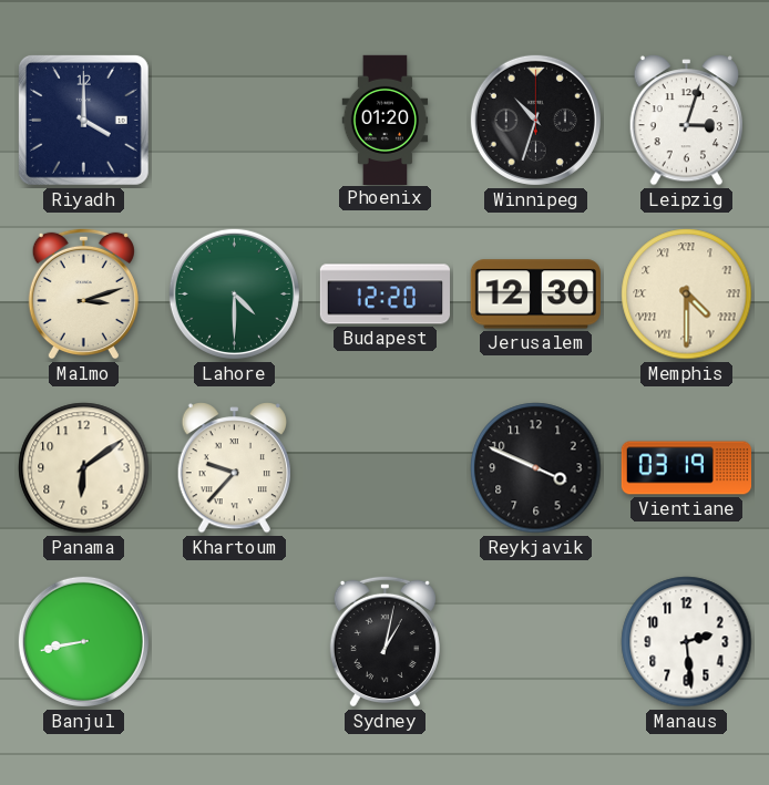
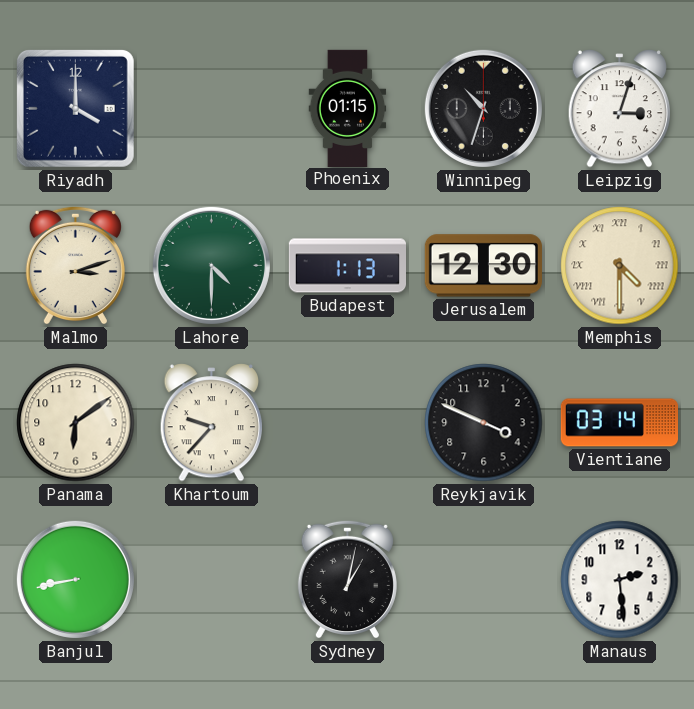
Phoenix: 01:20 -> 01:15
Budapest: 12:20 -> 1:13
Vientiane: 03:19 -> 03:14
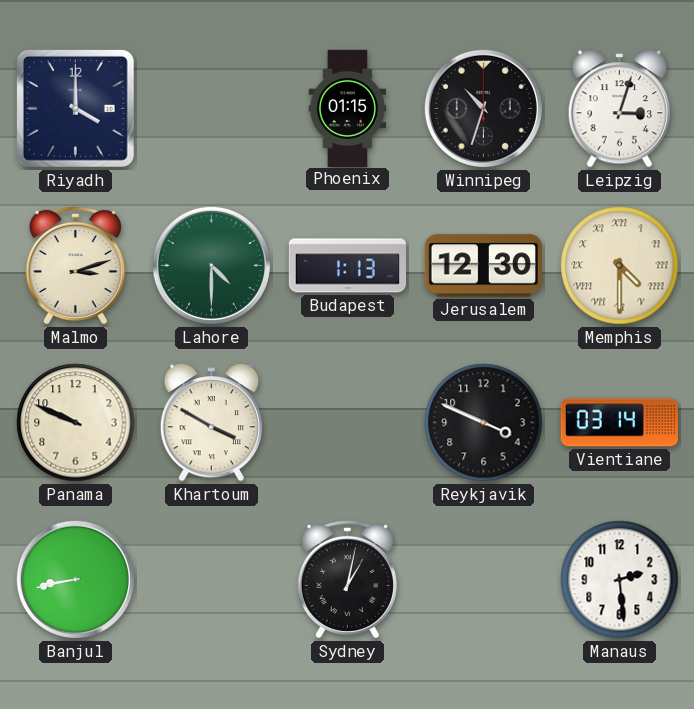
Panama: 6:09 -> 9:49
Khartoum: 9:37 -> 3:50
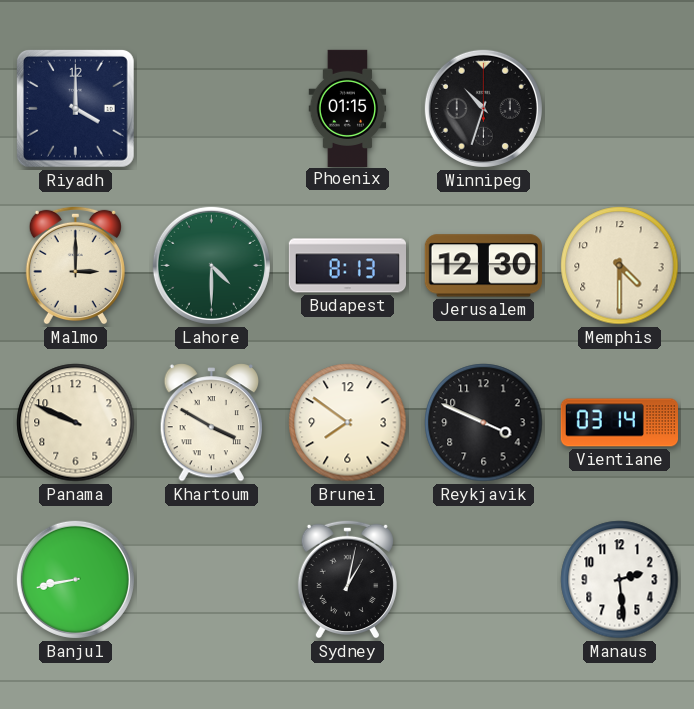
Leipzig: 3:03 -> none
Malmo: 3:12 -> 3:00
Budapest: 1:13 -> 8:13
Memphis numerals: Roman -> Arabic
Brunei: none -> 7:51
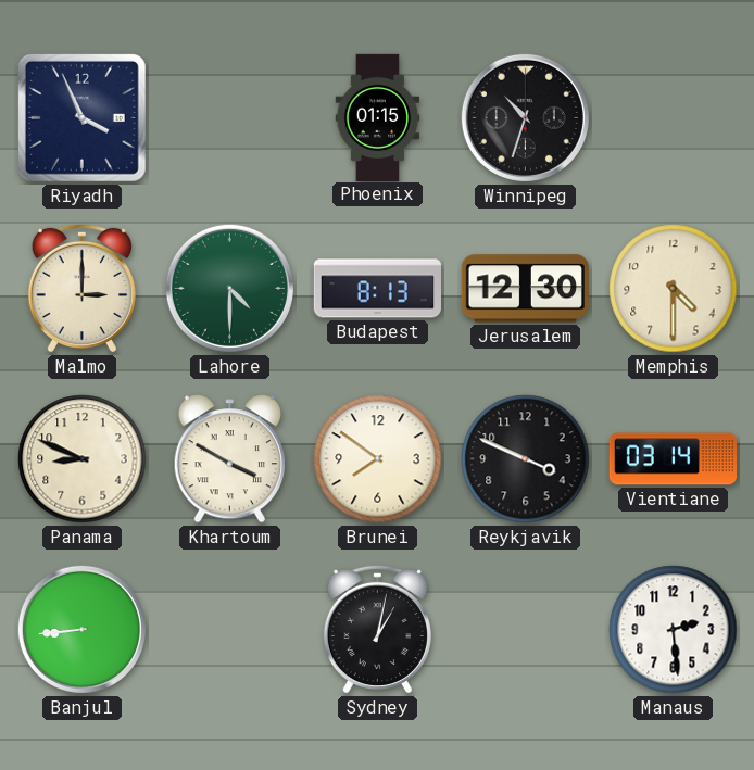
Riyadh: 4:00 -> 3:56
Panama: 9:49 -> 8:49
Banjul: 8:43 -> 8:44
